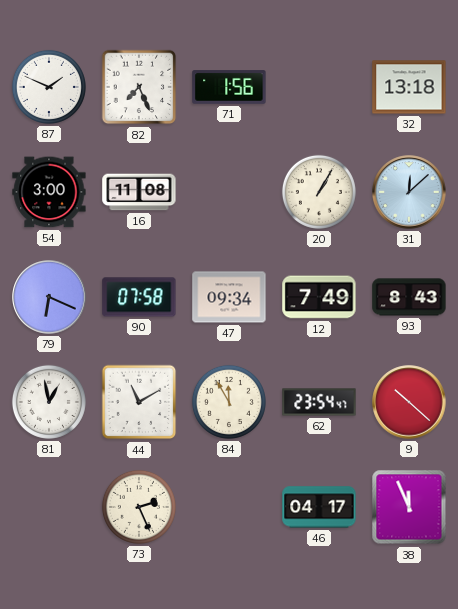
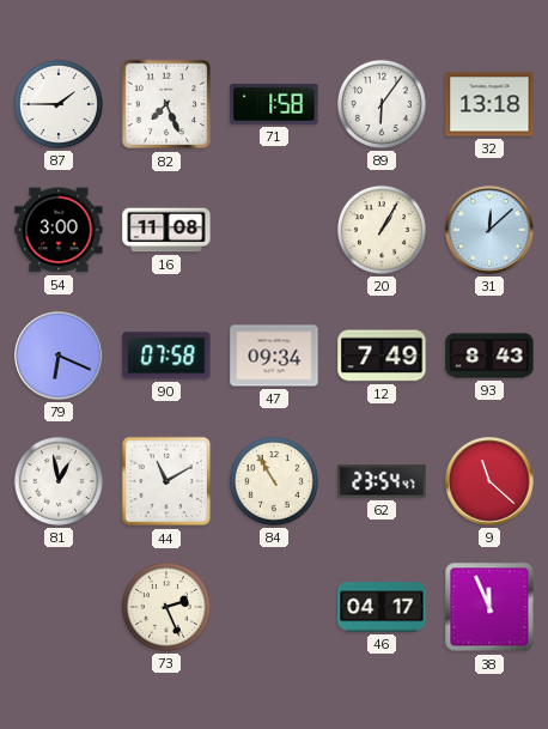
87: 1:49 -> 1:45
71: 1:56 -> 1:58
89: none -> 6:06
84: 11:55 -> 10:55
9: 10:22 -> 11:22
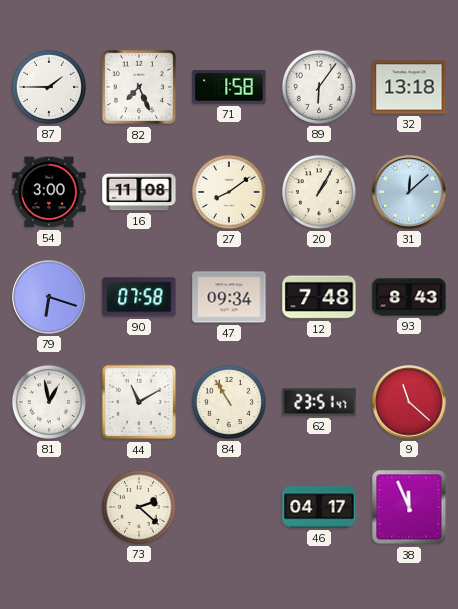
27: none -> 8:09
79: 6:19 -> 6:18
12: 7:49 -> 7:48
62: 23:54 -> 23:51
73: 2:26 -> 2:22
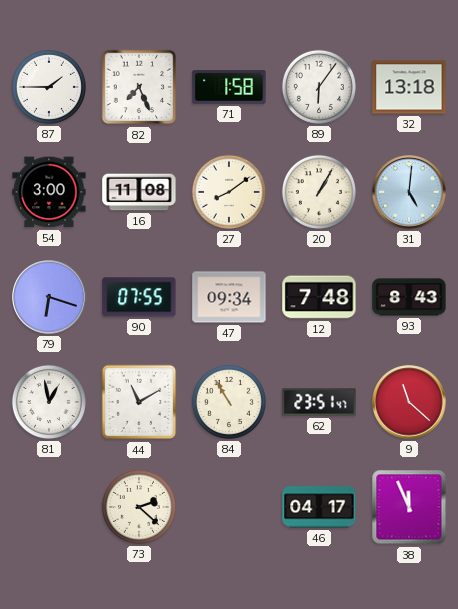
31: 12:08 -> 5:01
90: 07:58 -> 07:55
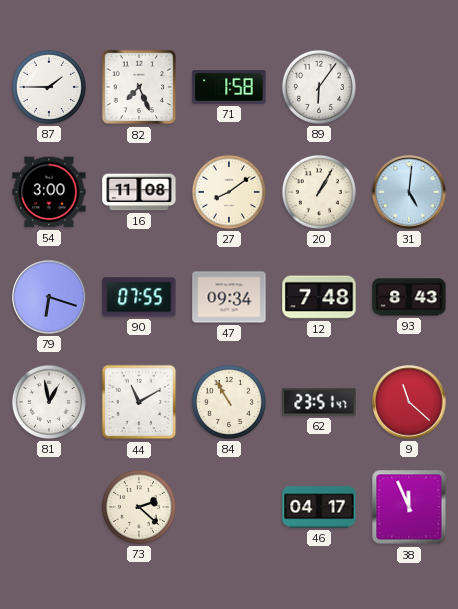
32: 13:18 -> none
